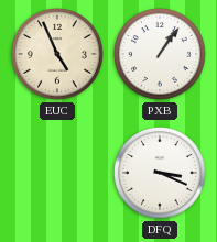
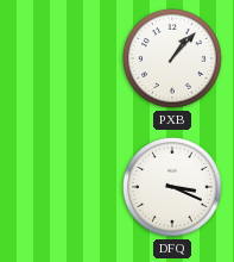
EUC: 4:56 -> none
PXB: 1:06 -> 1:07
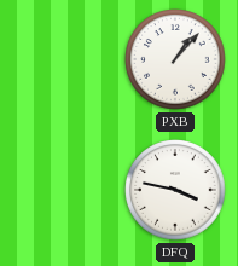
DFQ: 3:19 -> 3:47
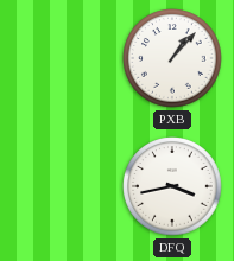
DFQ: 3:47 -> 3:43
